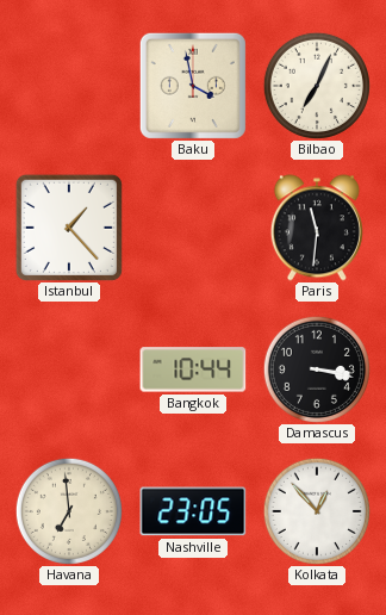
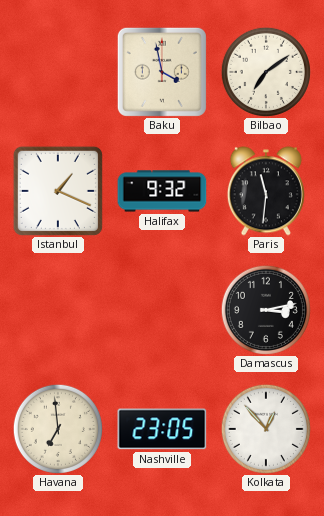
Bilbao: 7:04 -> 7:09
Istanbul: 1:23 -> 1:19
Halifax: none -> 9:32
Bangkok: 10:44 -> none
Damascus: 3:17 -> 3:13
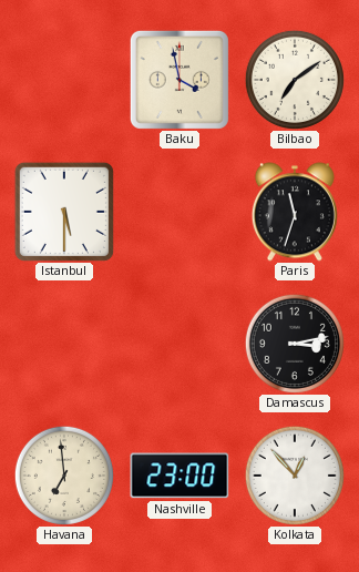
Istanbul: 1:19 -> 5:30
Halifax: 9:32 -> none
Paris: 11:31 -> 11:33
Nashville: 23:05 -> 23:00
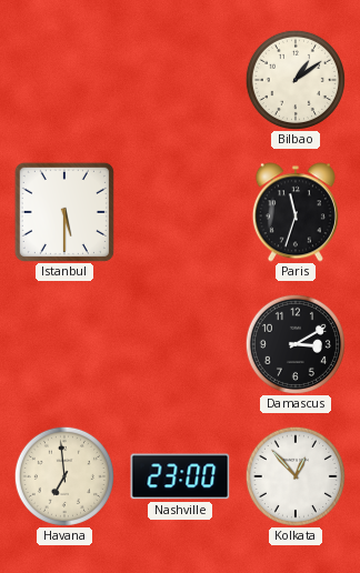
Baku: 3:58 -> none
Bilbao: 7:09 -> 1:09
Damascus: 3:13 -> 3:10
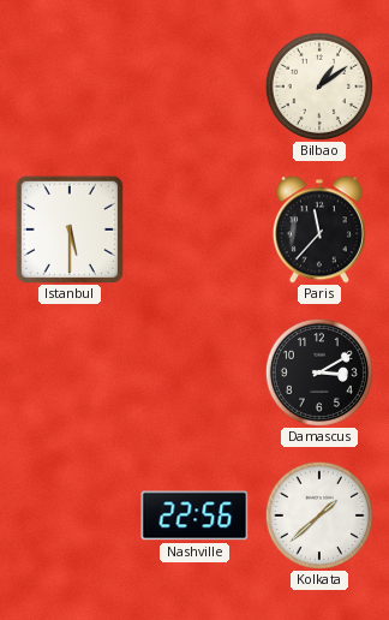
Paris: 11:33 -> 11:37
Havana: 6:59 -> none
Nashville: 23:00 -> 22:56
Kolkata: 12:53 -> 1:38
